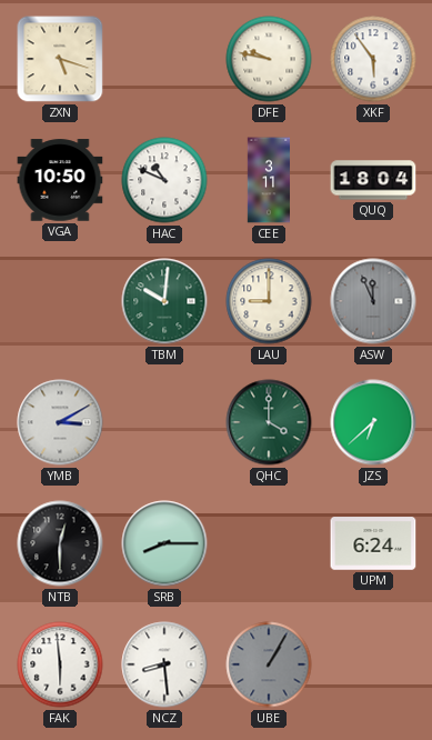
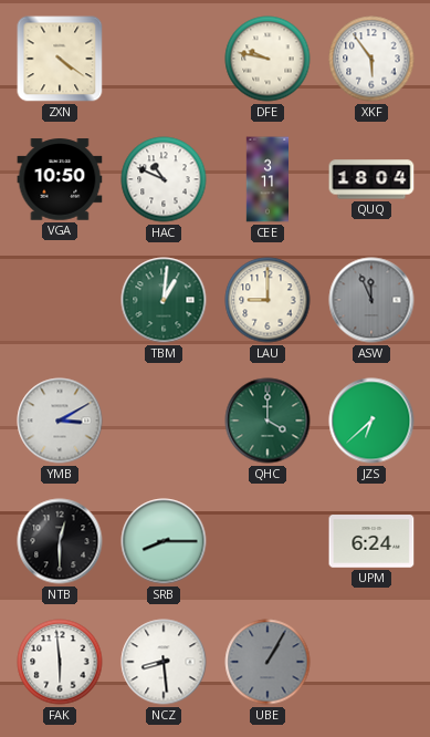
ZXN: 5:18 -> 4:21
TBM: 10:01 -> 1:01
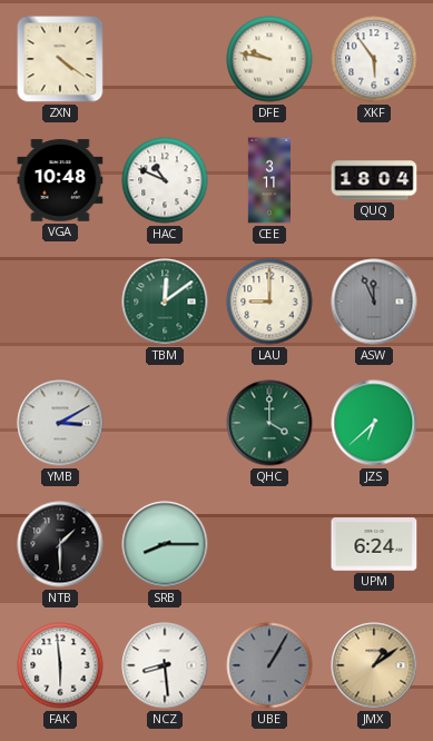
VGA: 10:50 -> 10:48
TBM: 1:01 -> 12:09
NTB: 12:30 -> 1:30
JMX: none -> 1:09
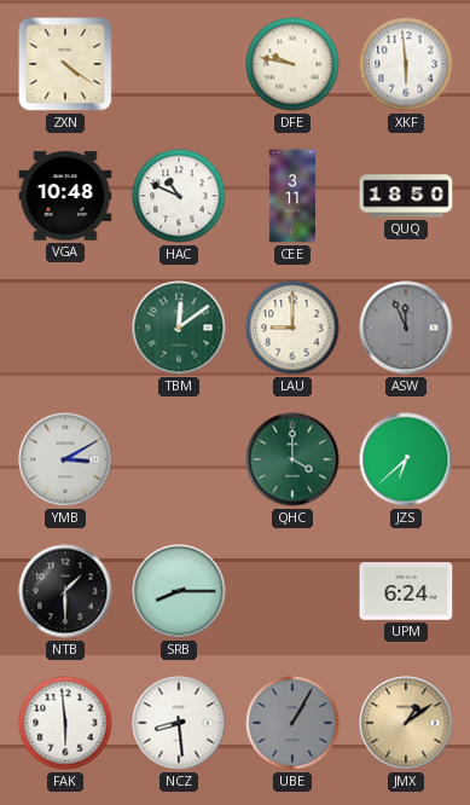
XKF: 5:54 -> 5:59
QUQ: 18:04 -> 18:50
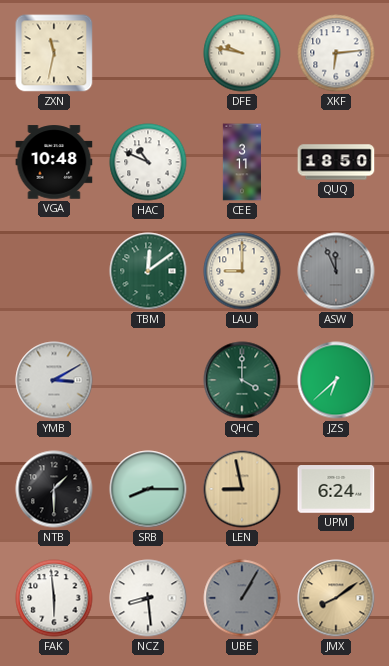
ZXN: 4:21 -> 11:32
XKF: 5:59 -> 6:14
LEN: none -> 8:58
JMX: 1:09 -> 8:09
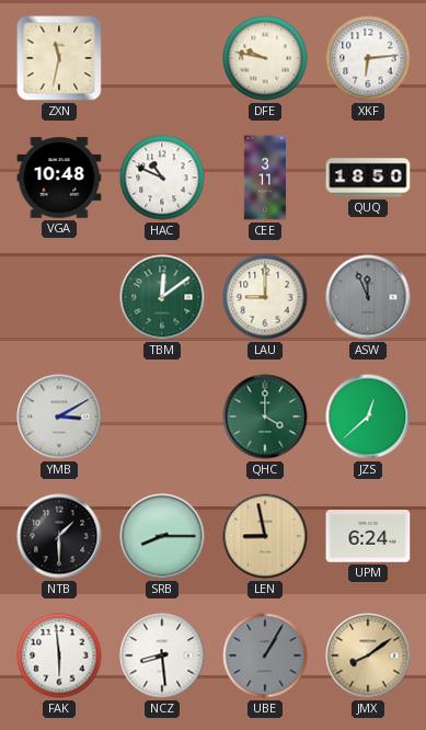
JZS: 6:38 -> 12:38
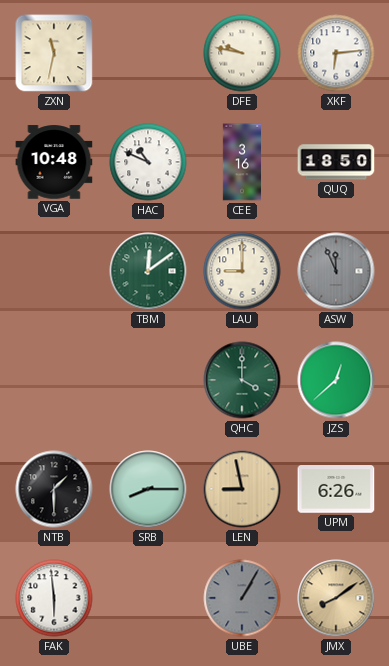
CEE: 3:11 -> 3:16
YMB: 3:10 -> none
UPM: 6:24 -> 6:26
NCZ: 8:29 -> none
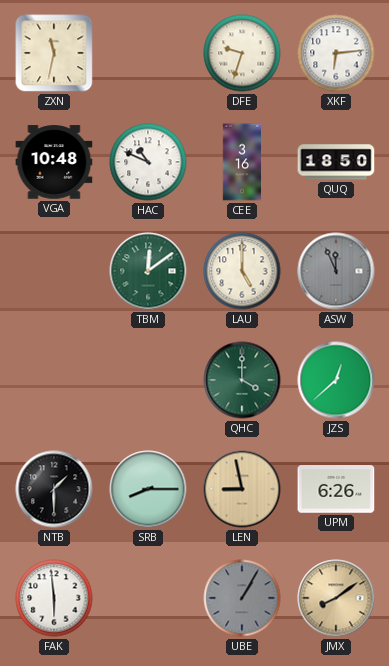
DFE: 9:47 -> 9:33
LAU: 9:00 -> 5:00
